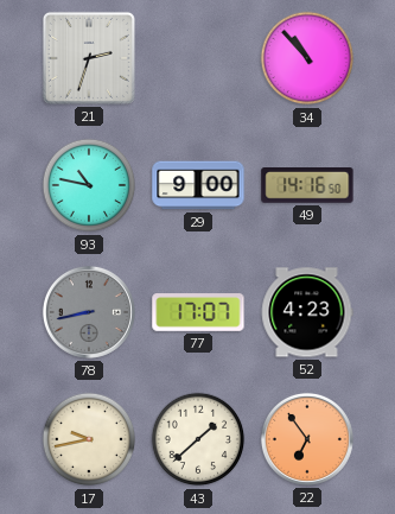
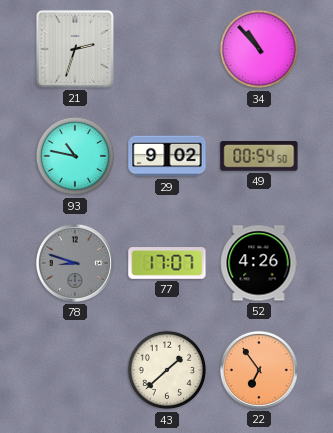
29: 9:00 -> 9:02
49: 14:16 -> 00:54
78: 8:43 -> 8:48
52: 4:23 -> 4:26
17: 9:43 -> none
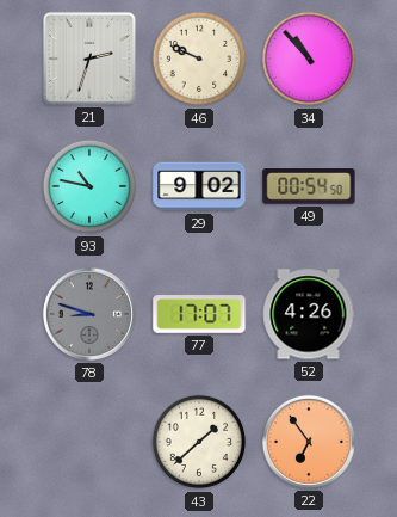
46: none -> 9:49
